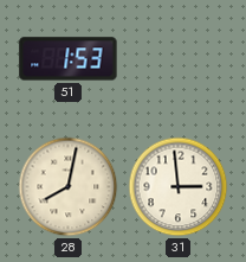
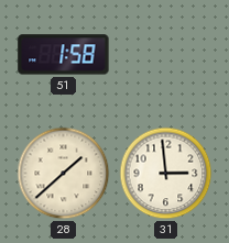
51: 1:53 -> 1:58
28: 8:02 -> 1:38
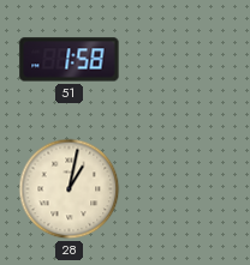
28: 1:38 -> 1:02
31: 2:59 -> none
